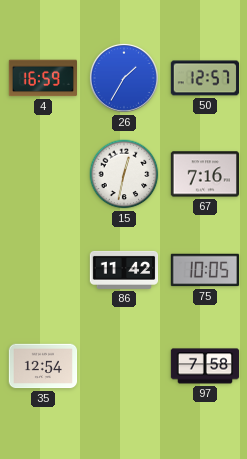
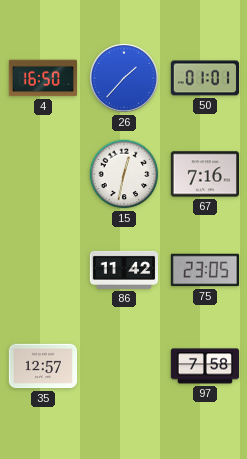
4: 16:59 -> 16:50
26: 1:35 -> 1:37
50: 12:57 -> 01:01
75: 10:05 -> 23:05
35: 12:54 -> 12:57
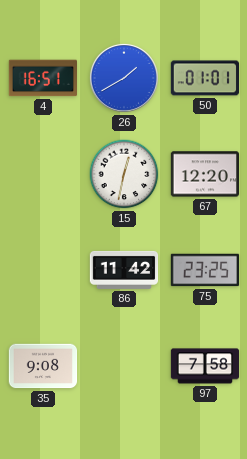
4: 16:50 -> 16:51
26: 1:37 -> 1:40
67: 7:16 -> 12:20
75: 23:05 -> 23:25
35: 12:57 -> 9:08
